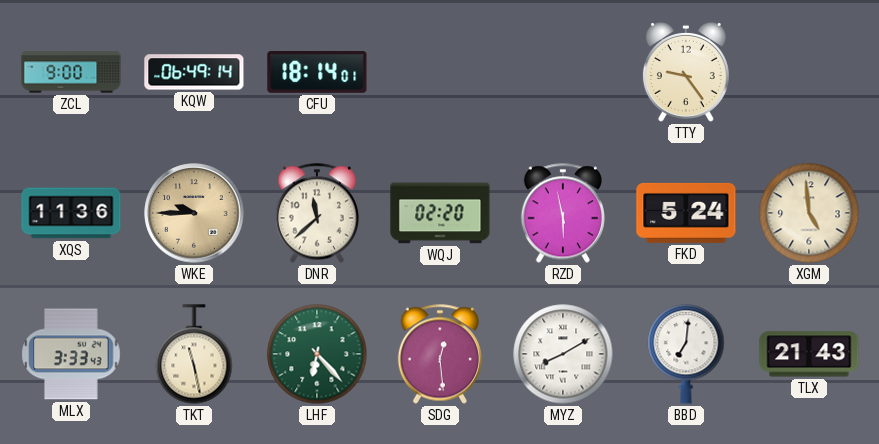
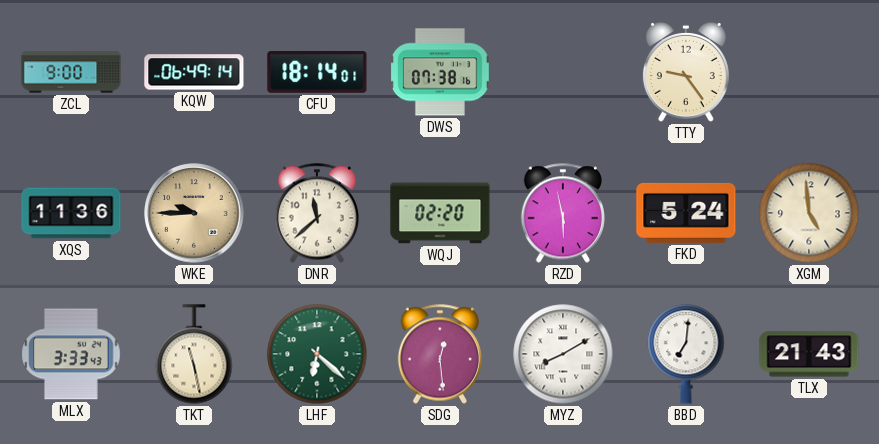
DWS: none -> 07:38
LHF: 6:23 -> 6:22
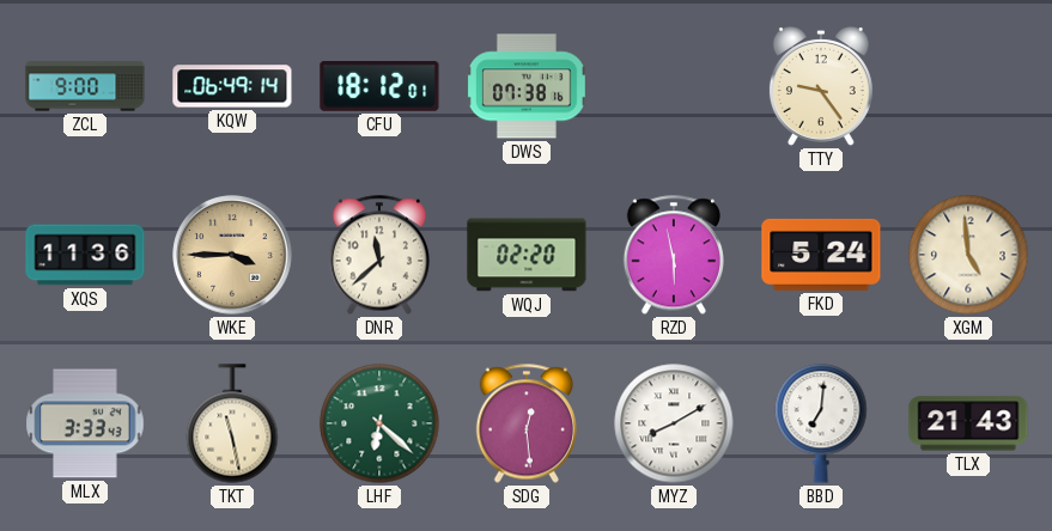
CFU: 18:14 -> 18:12
WKE: 9:45 -> 3:45
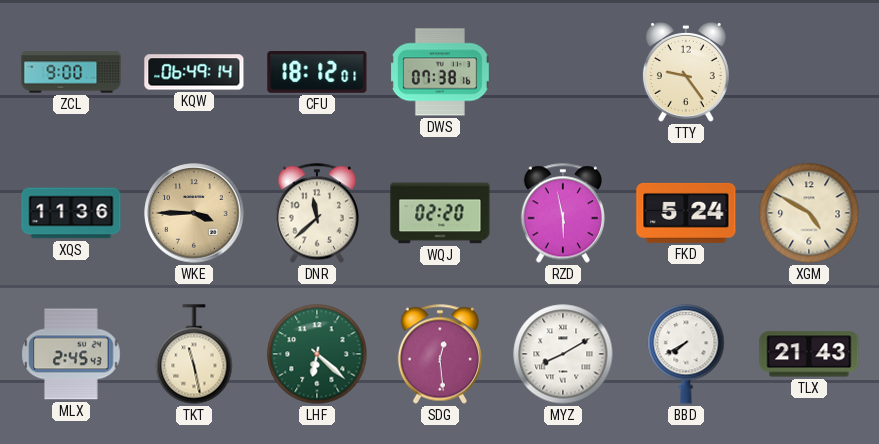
XGM: 4:59 -> 4:50
MLX: 3:33 -> 2:45
BBD: 7:01 -> 7:40
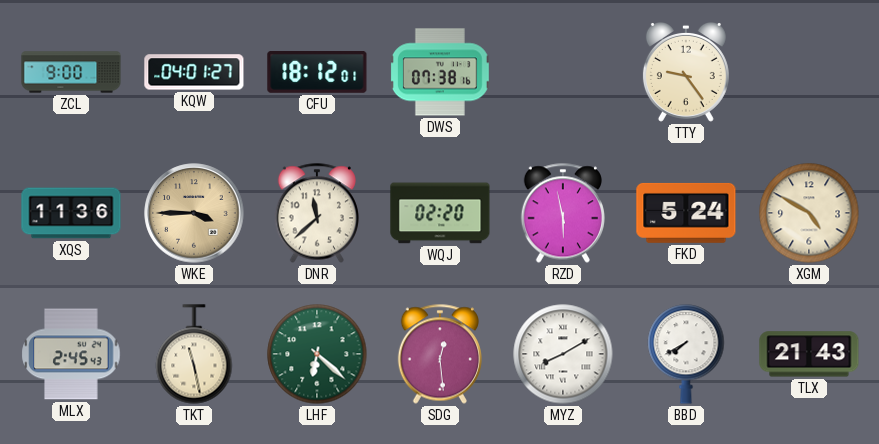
KQW: 06:49 -> 04:01
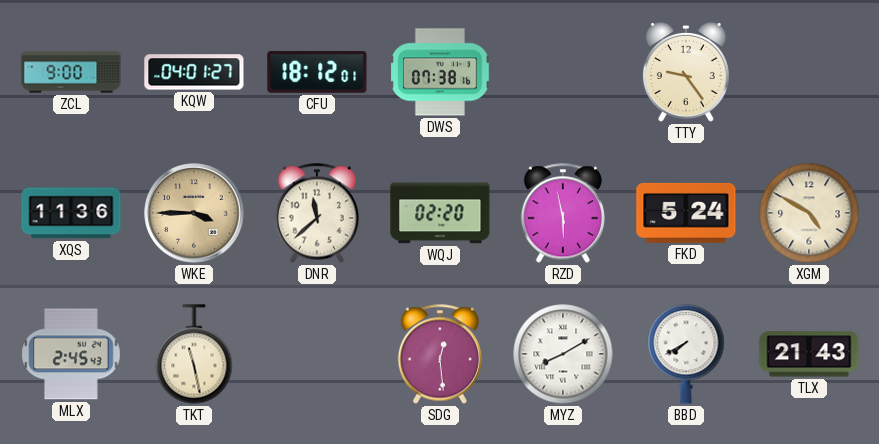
LHF: 6:22 -> none
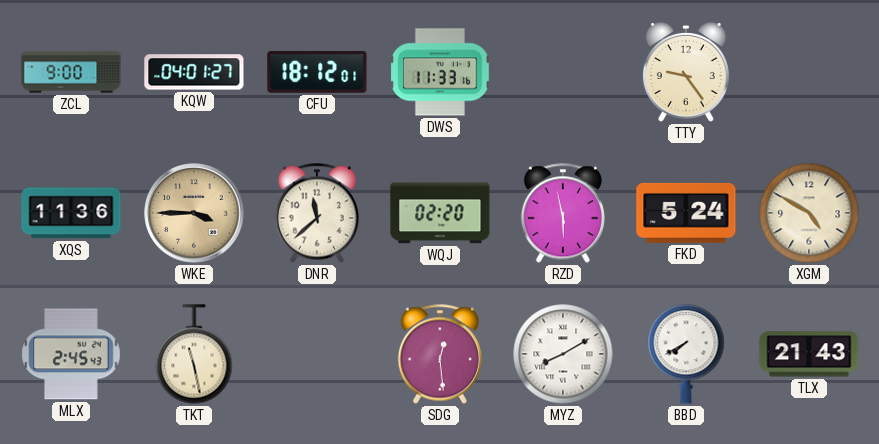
DWS: 07:38 -> 11:33
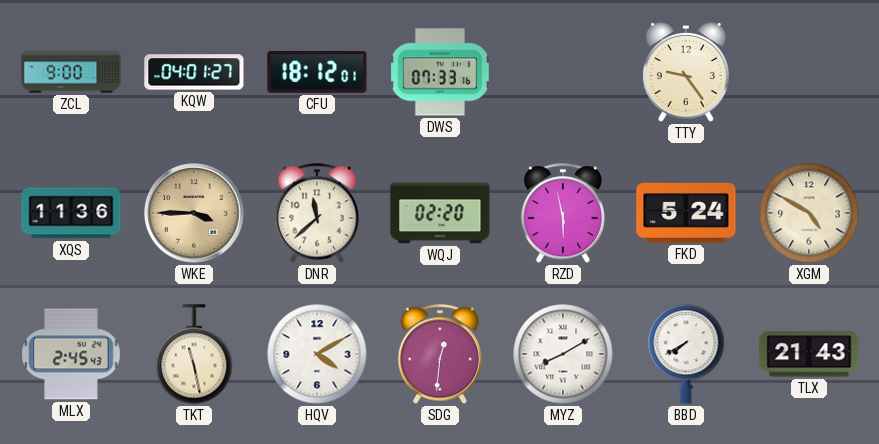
DWS: 11:33 -> 07:33
HQV: none -> 4:10
SDG: 12:29 -> 12:31
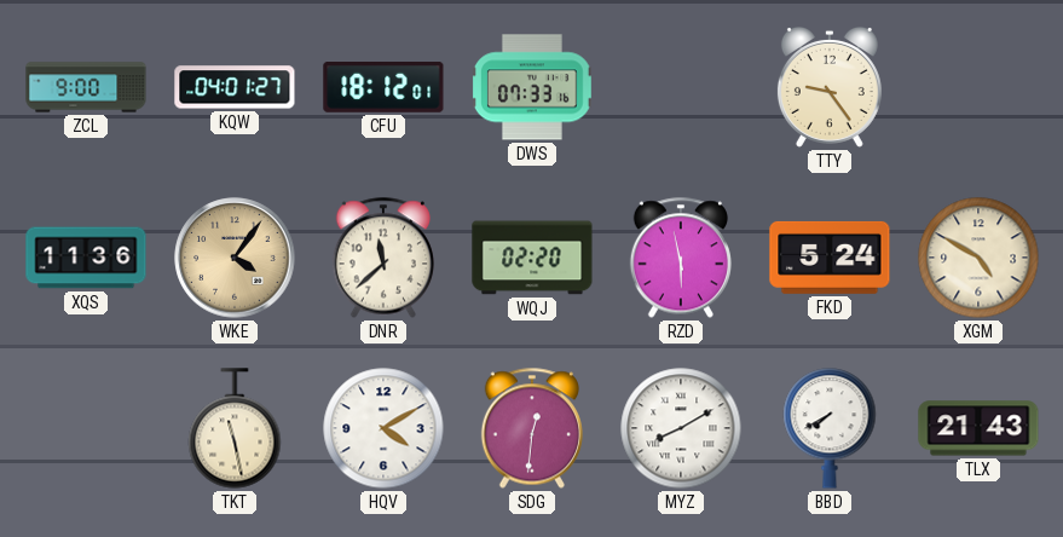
WKE: 3:45 -> 4:06
MLX: 2:45 -> none
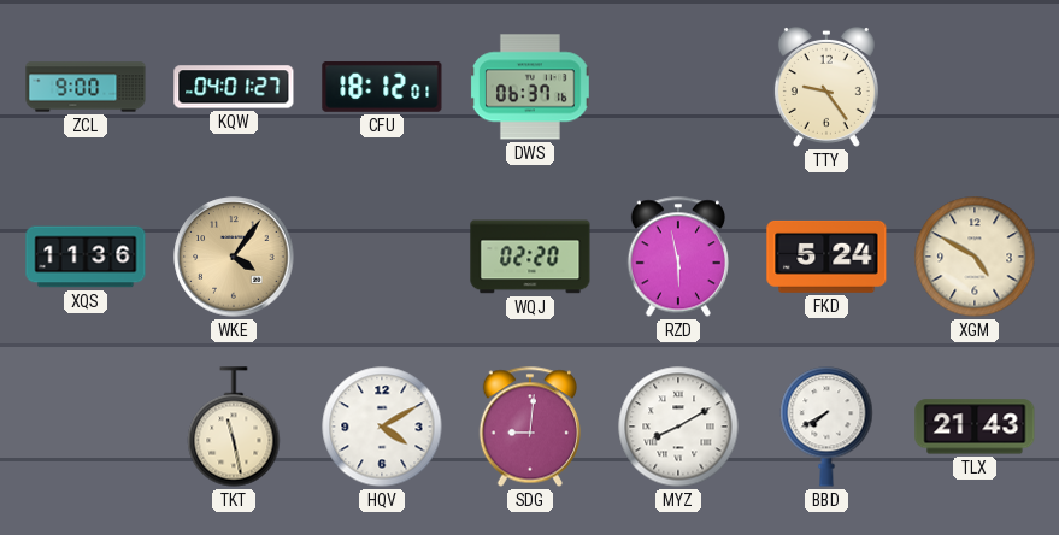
DWS: 07:33 -> 06:37
DNR: 11:38 -> none
SDG: 12:31 -> 9:01
